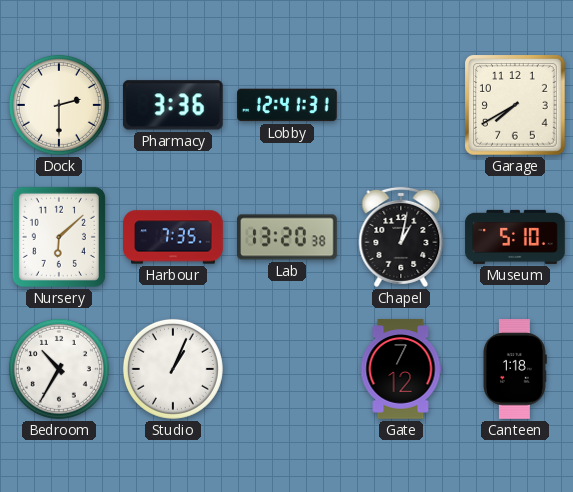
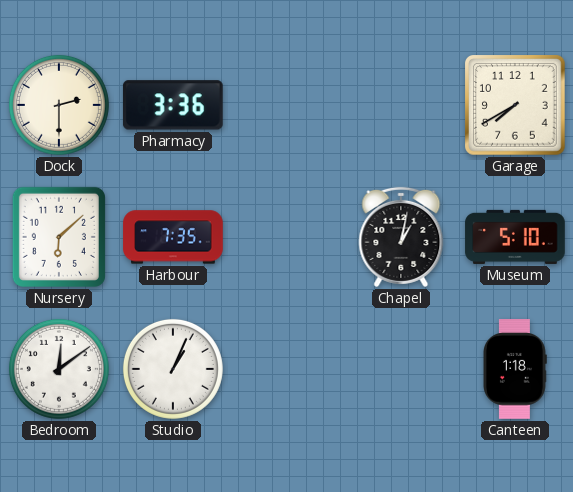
Lobby: 12:41 -> none
Lab: 13:20 -> none
Bedroom: 10:35 -> 12:09
Gate: 7:12 -> none
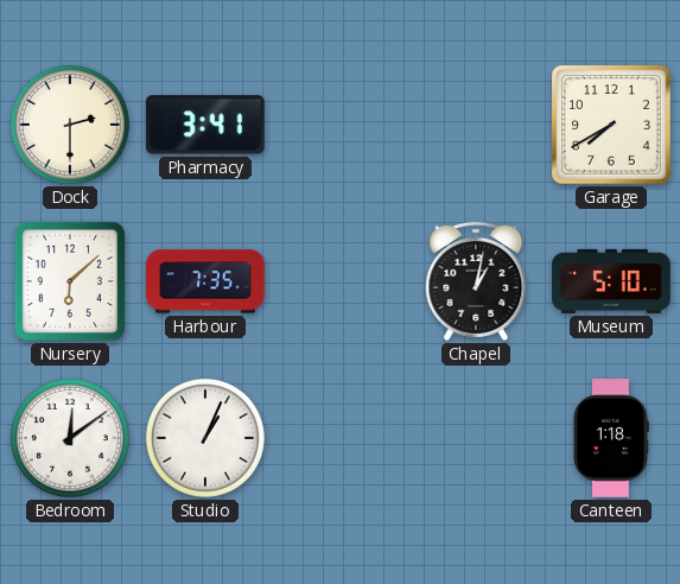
Pharmacy: 3:36 -> 3:41
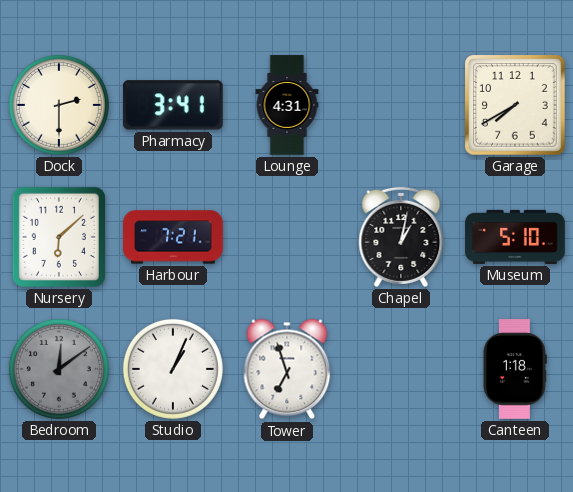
Lounge: none -> 4:31
Harbour: 7:35 -> 7:21
Bedroom dial: white -> grey
Tower: none -> 6:57
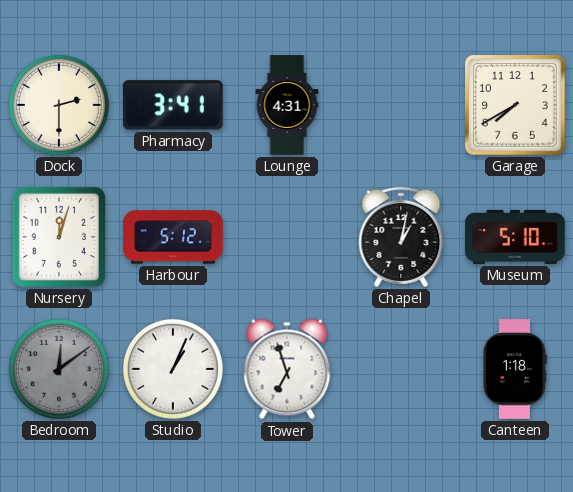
Nursery: 6:08 -> 12:03
Harbour: 7:21 -> 5:12
